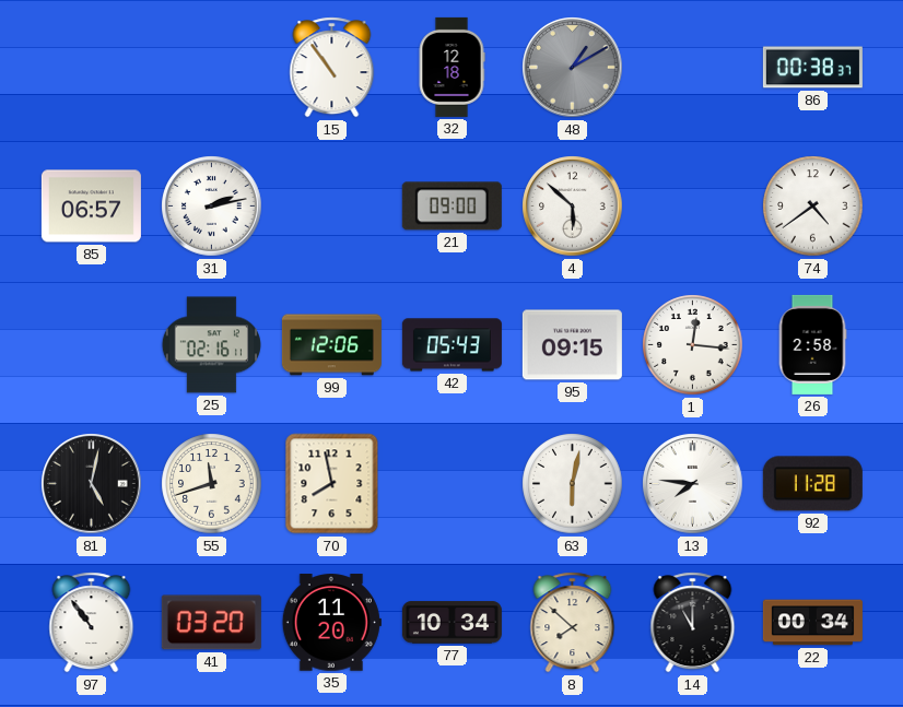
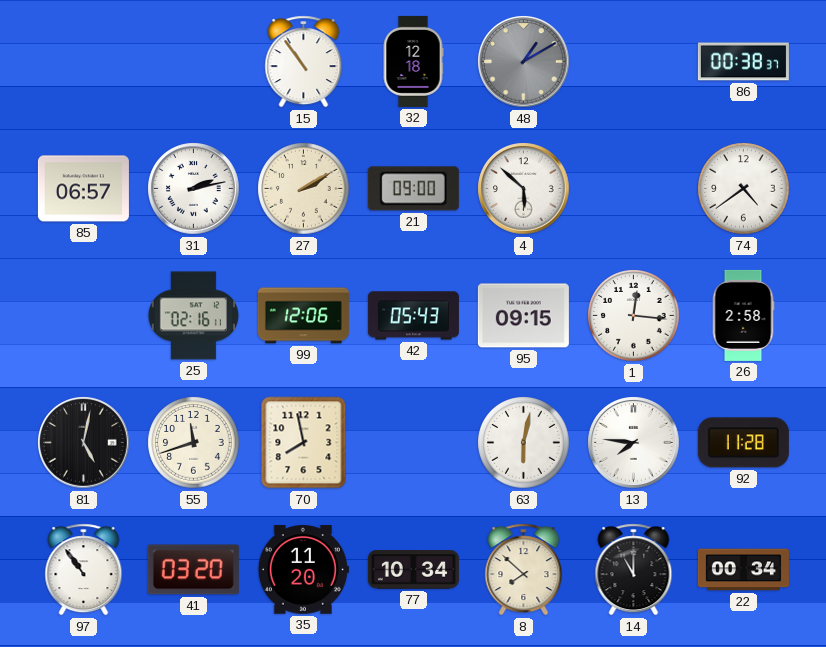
27: none -> 2:10
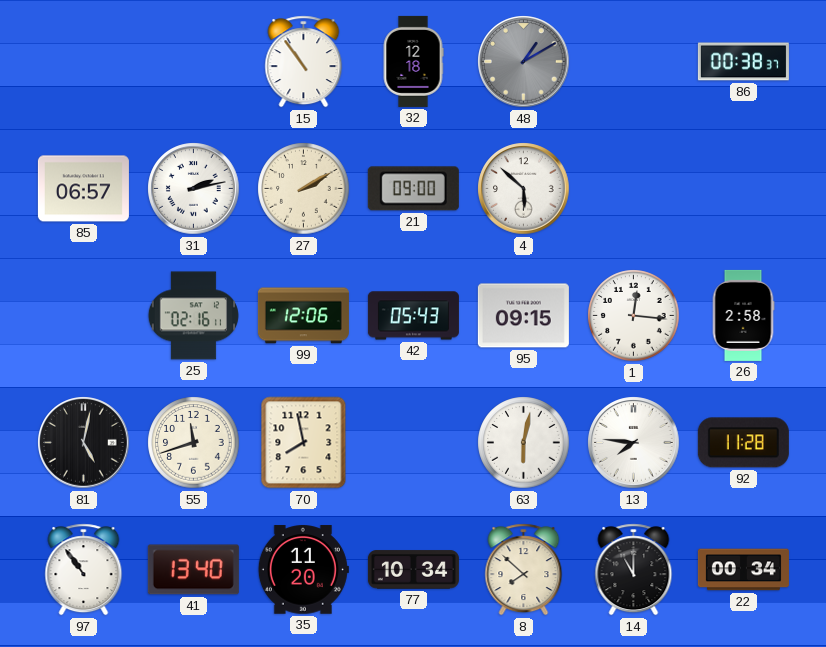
74: 4:39 -> none
41: 03:20 -> 13:40
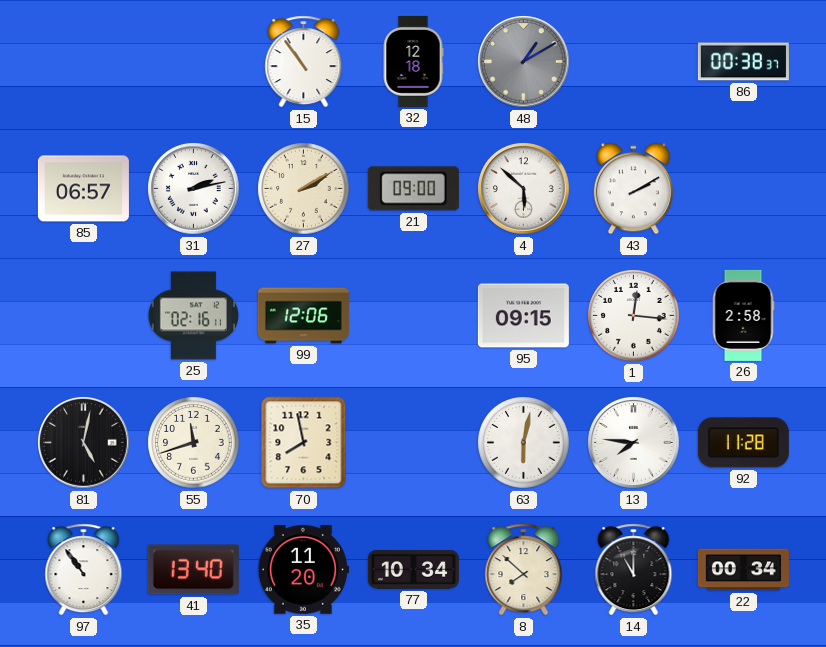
43: none -> 2:10
42: 05:43 -> none
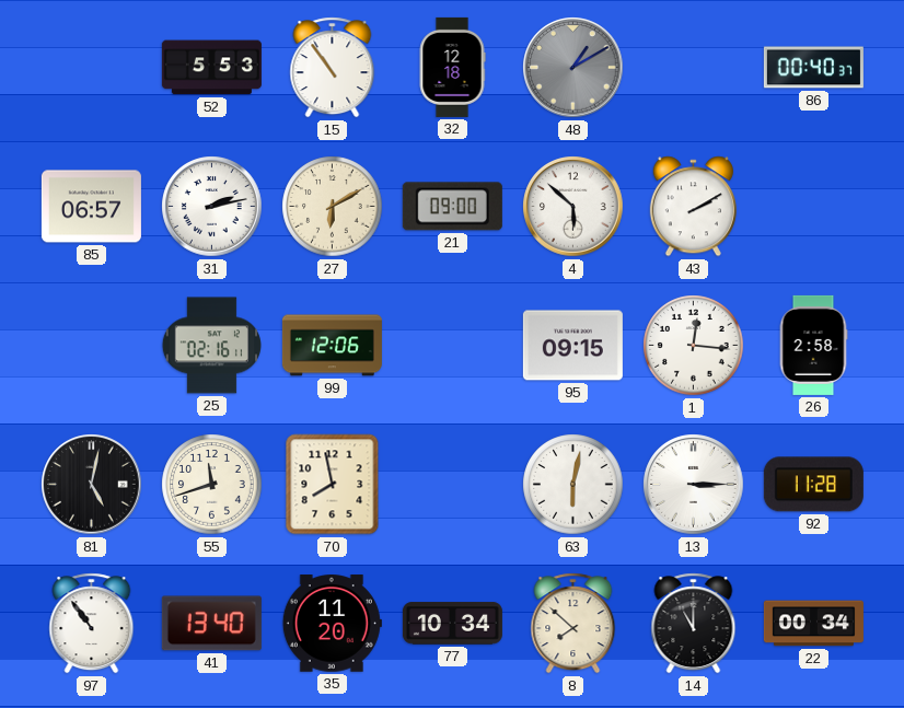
52: none -> 5:53
86: 00:38 -> 00:40
27: 2:10 -> 6:10
13: 7:46 -> 3:15
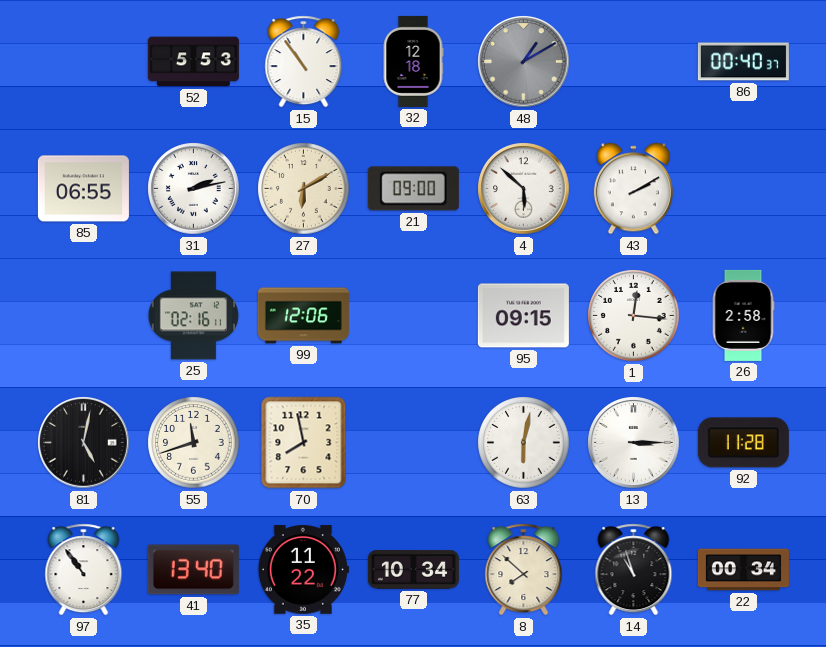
85: 06:57 -> 06:55
35: 11:20 -> 11:22
14: 11:00 -> 10:57
